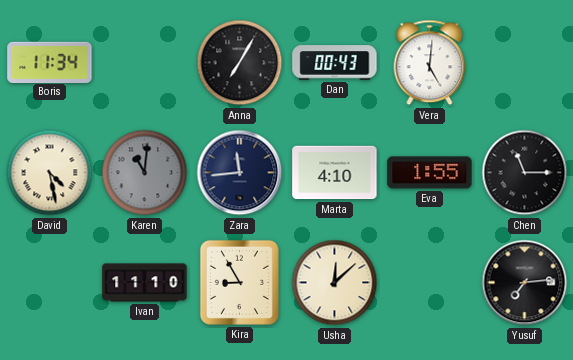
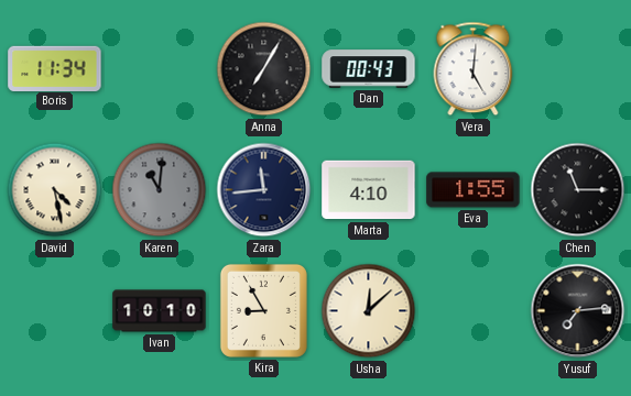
Ivan: 11:10 -> 10:10
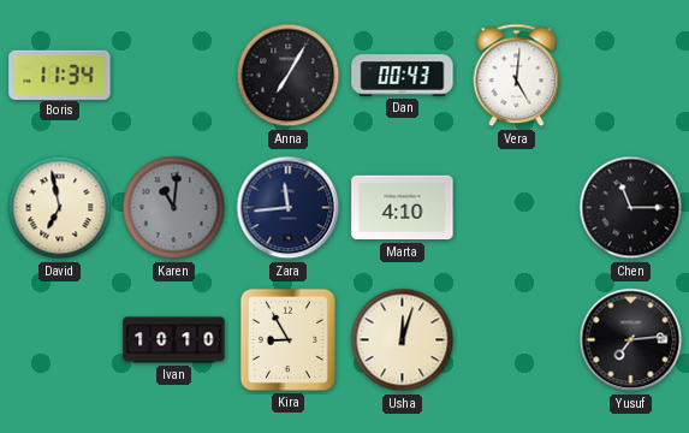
David: 4:28 -> 6:58
Eva: 1:55 -> none
Usha: 12:08 -> 12:03
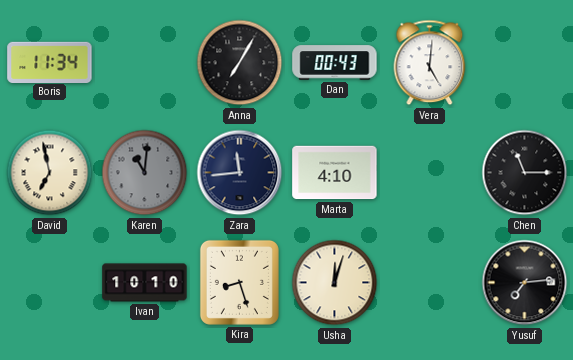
Kira: 8:55 -> 8:27
